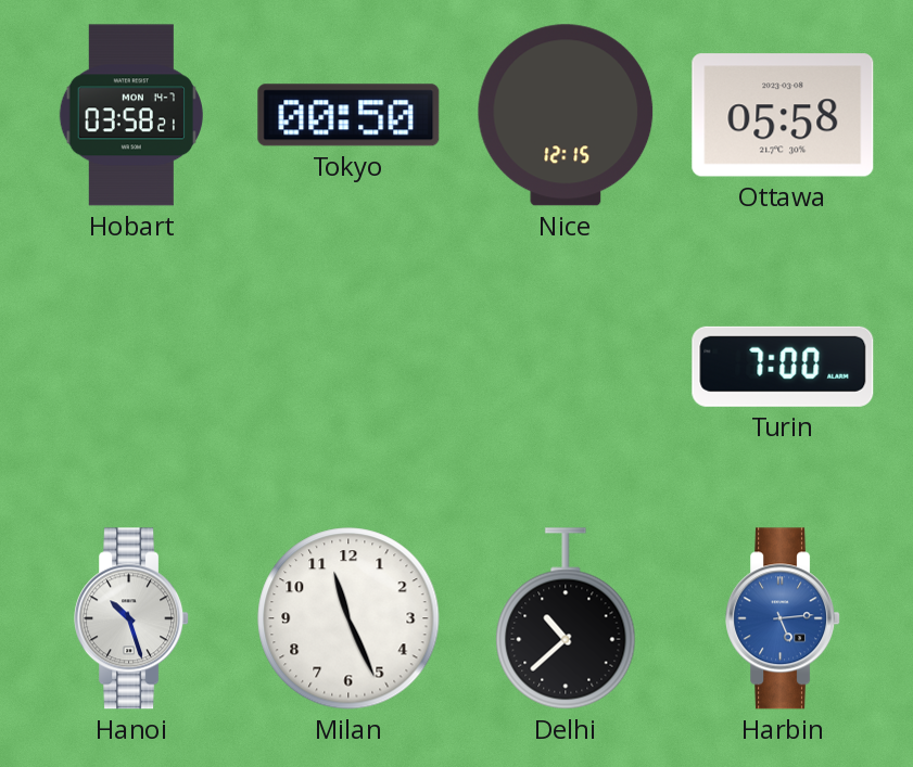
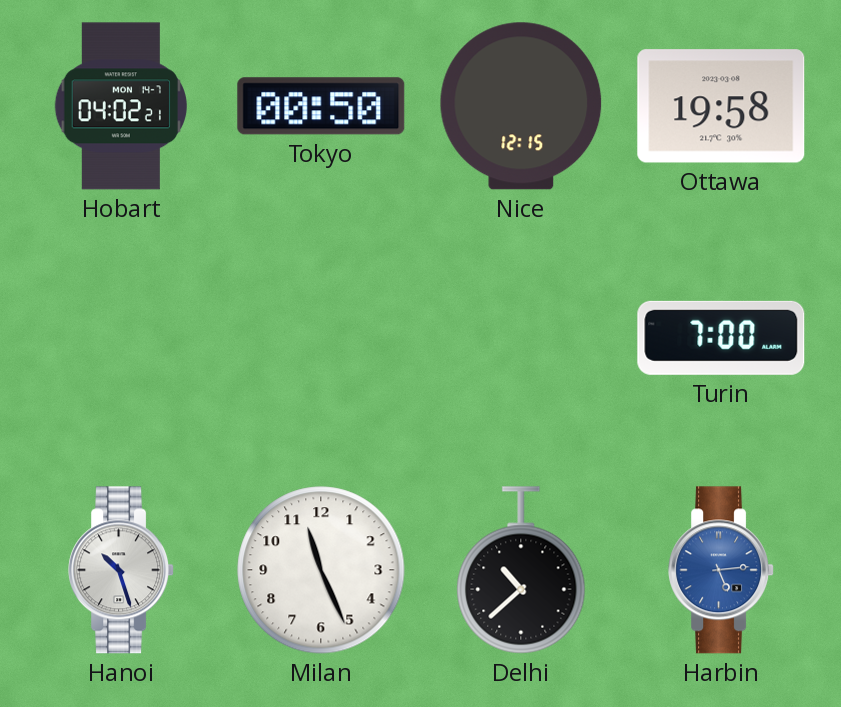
Hobart: 03:58 -> 04:02
Ottawa: 05:58 -> 19:58
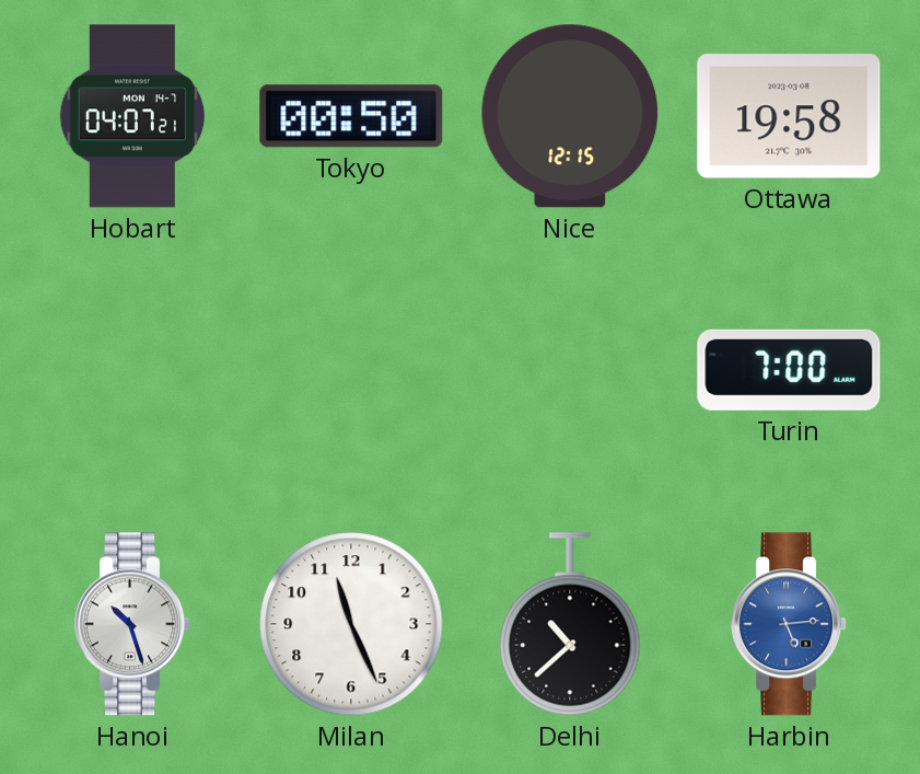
Hobart: 04:02 -> 04:07
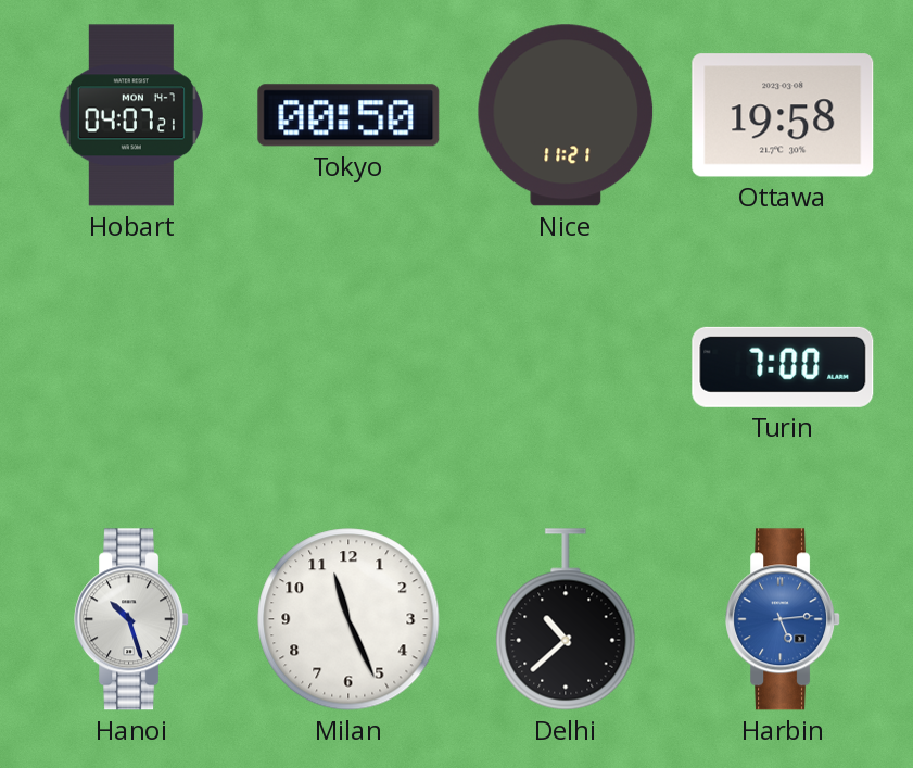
Nice: 12:15 -> 11:21
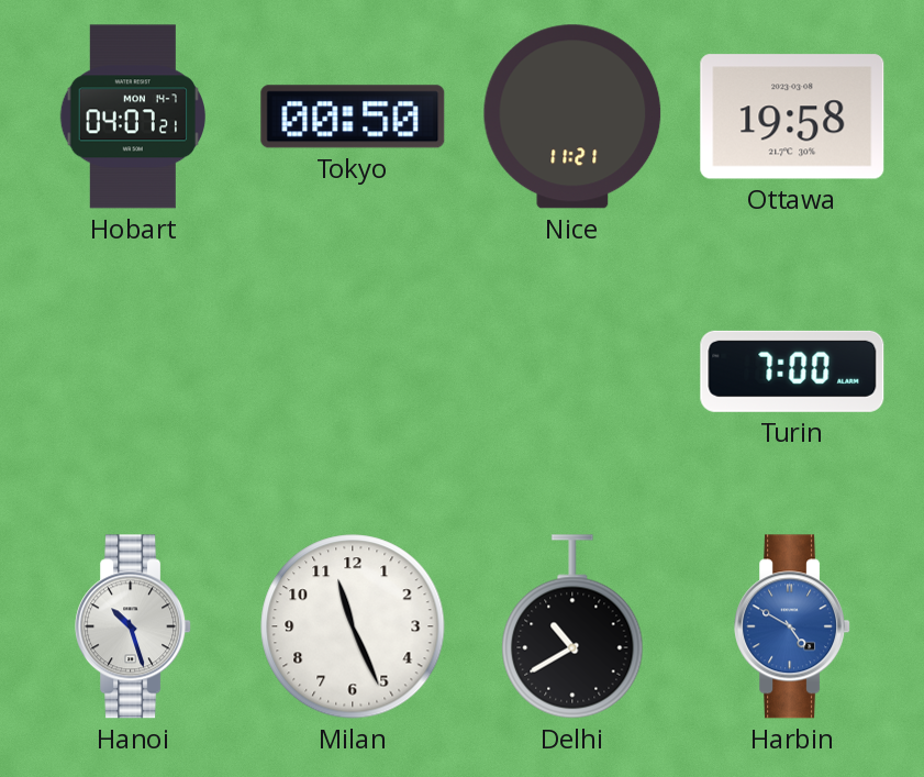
Delhi: 10:38 -> 10:40
Harbin: 5:14 -> 4:50
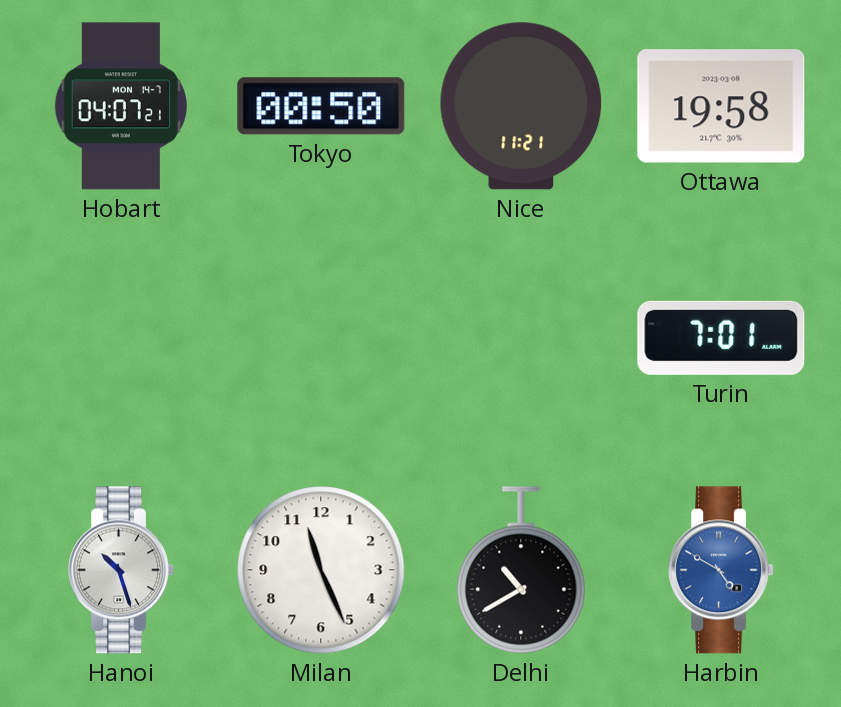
Turin: 7:00 -> 7:01
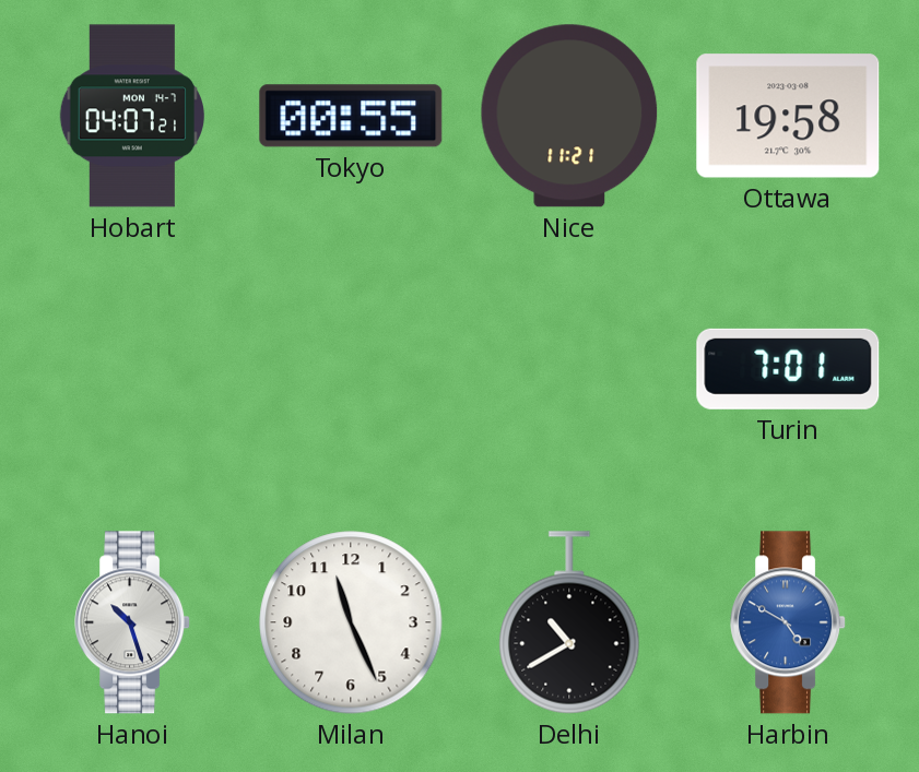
Tokyo: 00:50 -> 00:55
